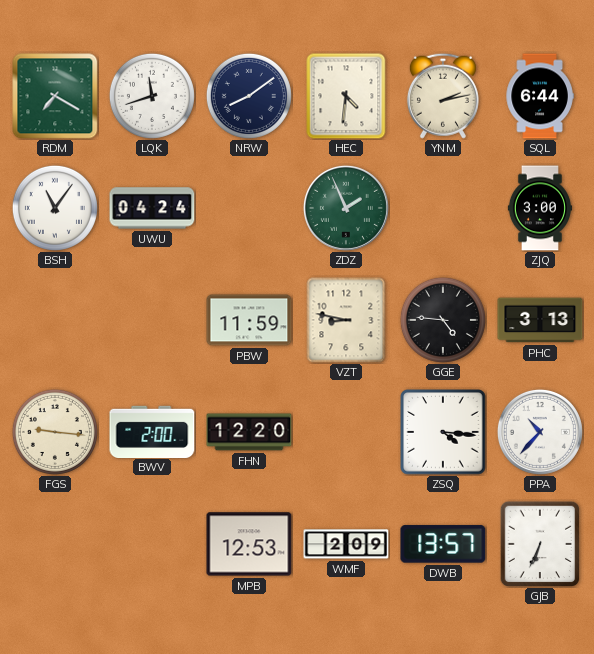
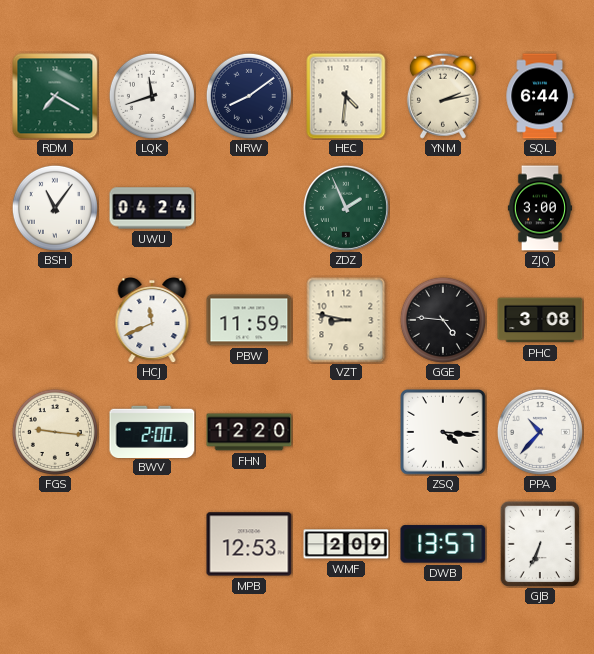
HCJ: none -> 11:41
PHC: 3:13 -> 3:08
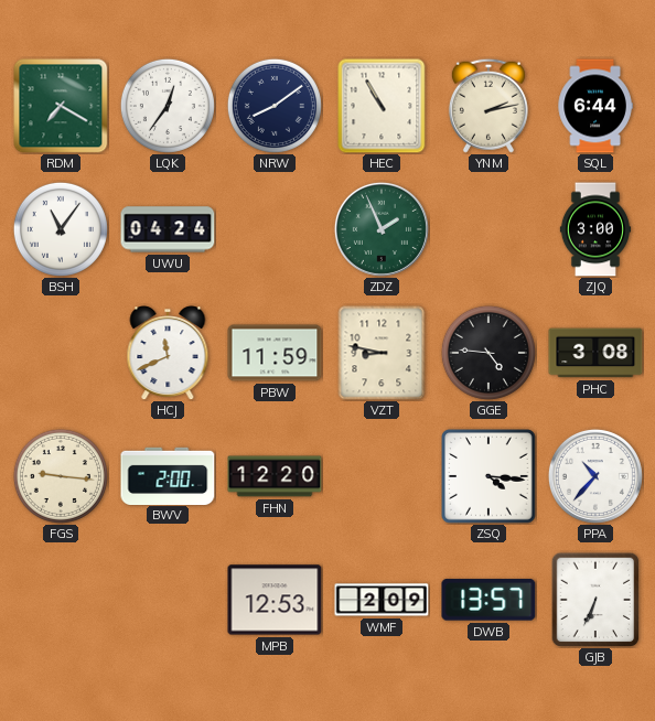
LQK: 11:42 -> 12:36
HEC: 4:31 -> 10:55
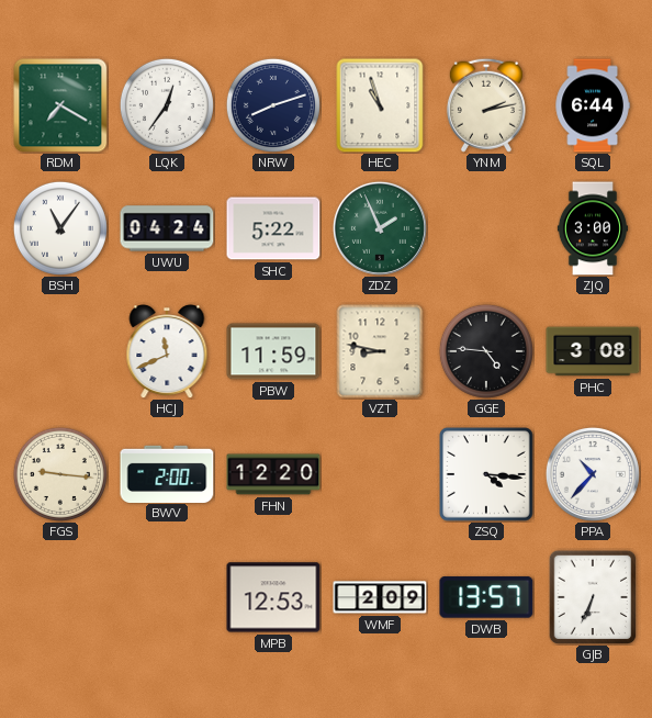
NRW: 8:09 -> 8:12
HEC: 10:55 -> 10:57
SHC: none -> 5:22
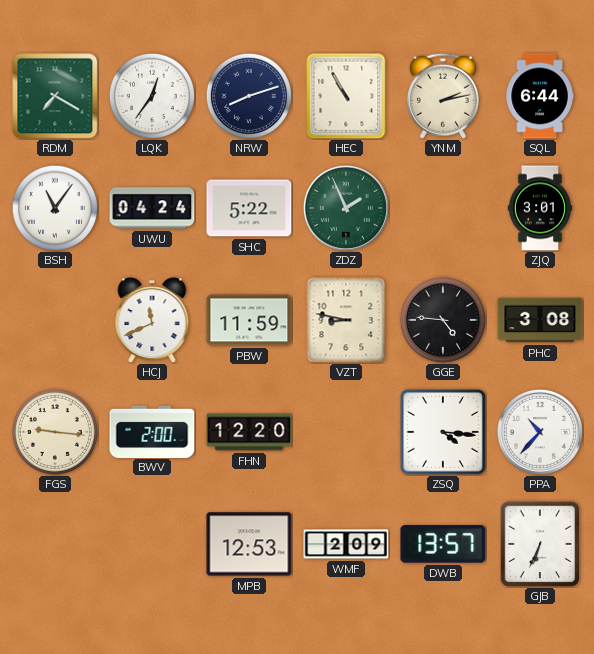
HEC: 10:57 -> 10:55
ZJQ: 3:00 -> 3:01
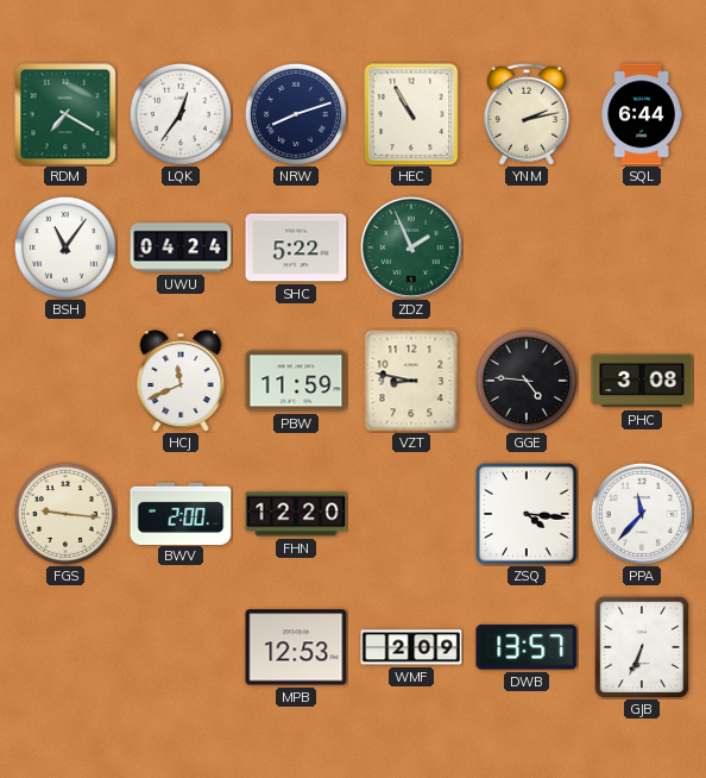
ZJQ: 3:01 -> none
PPA: 10:37 -> 11:37
